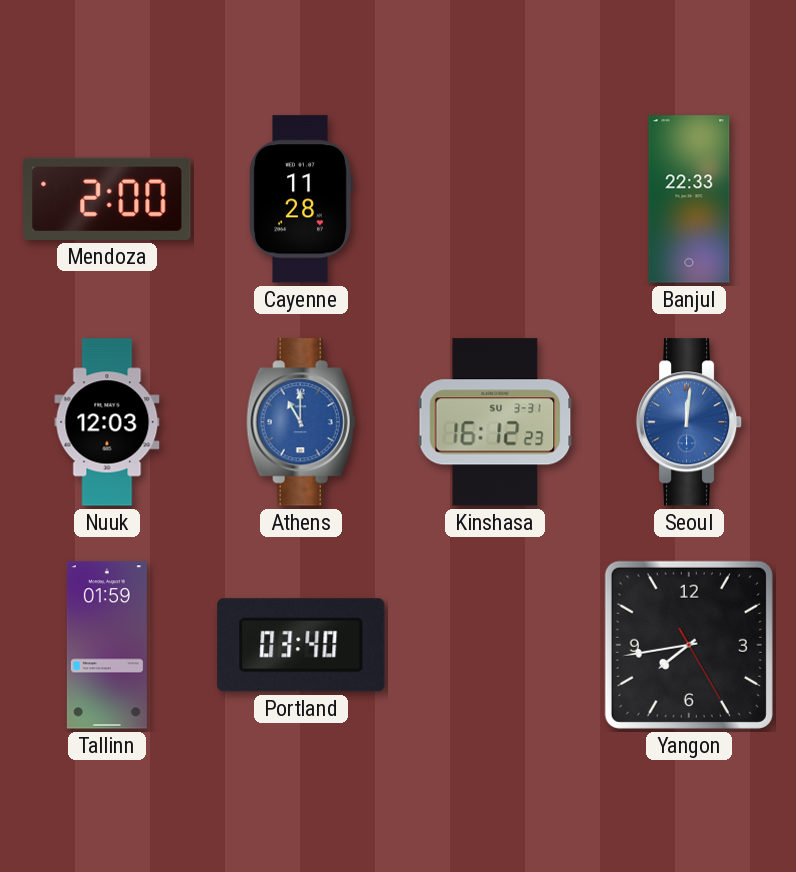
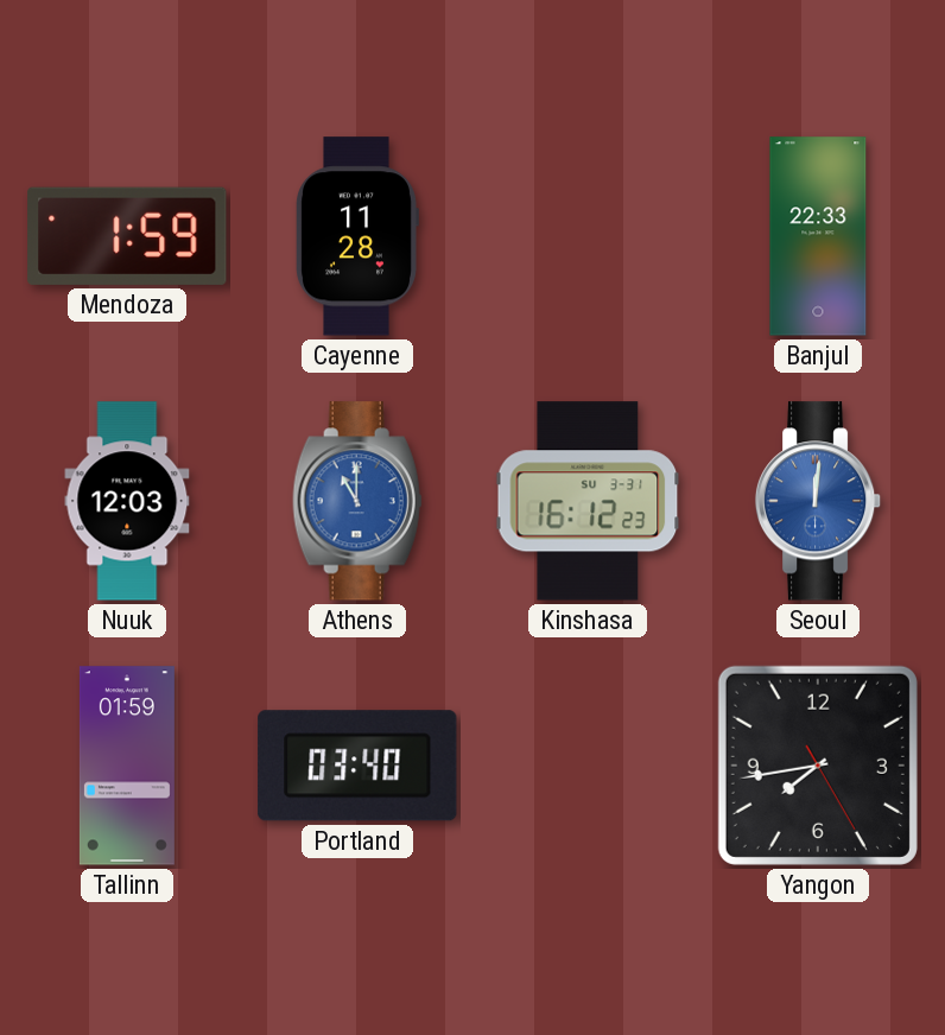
Mendoza: 2:00 -> 1:59
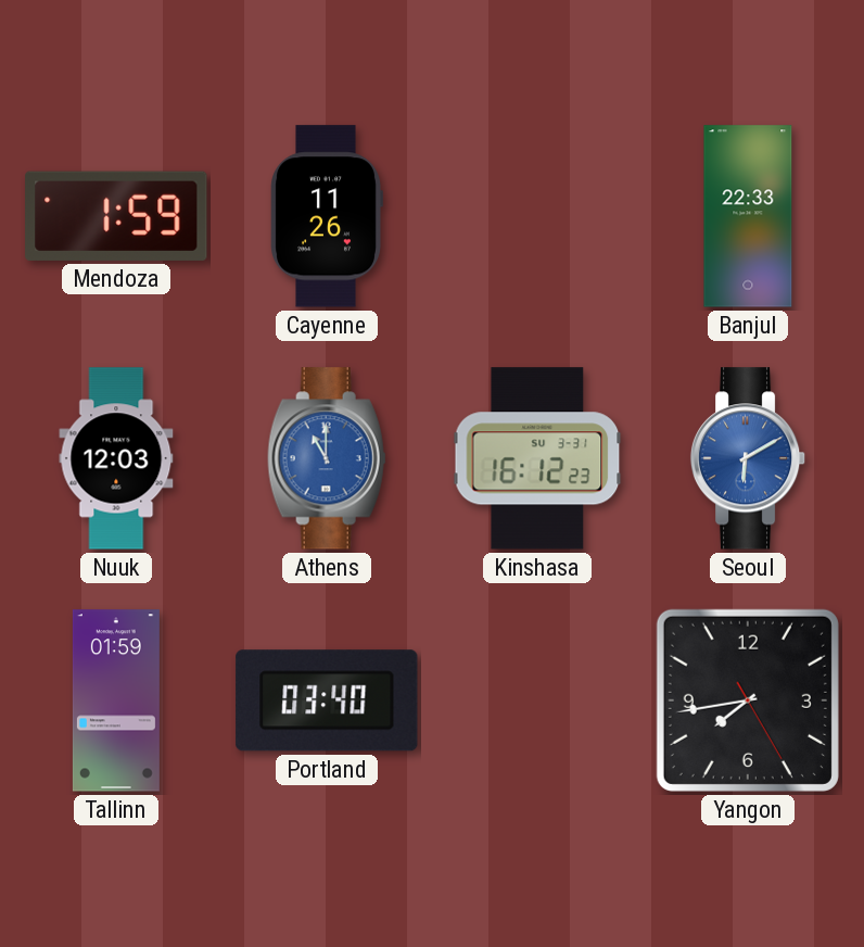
Cayenne: 11:28 -> 11:26
Seoul: 12:01 -> 6:10
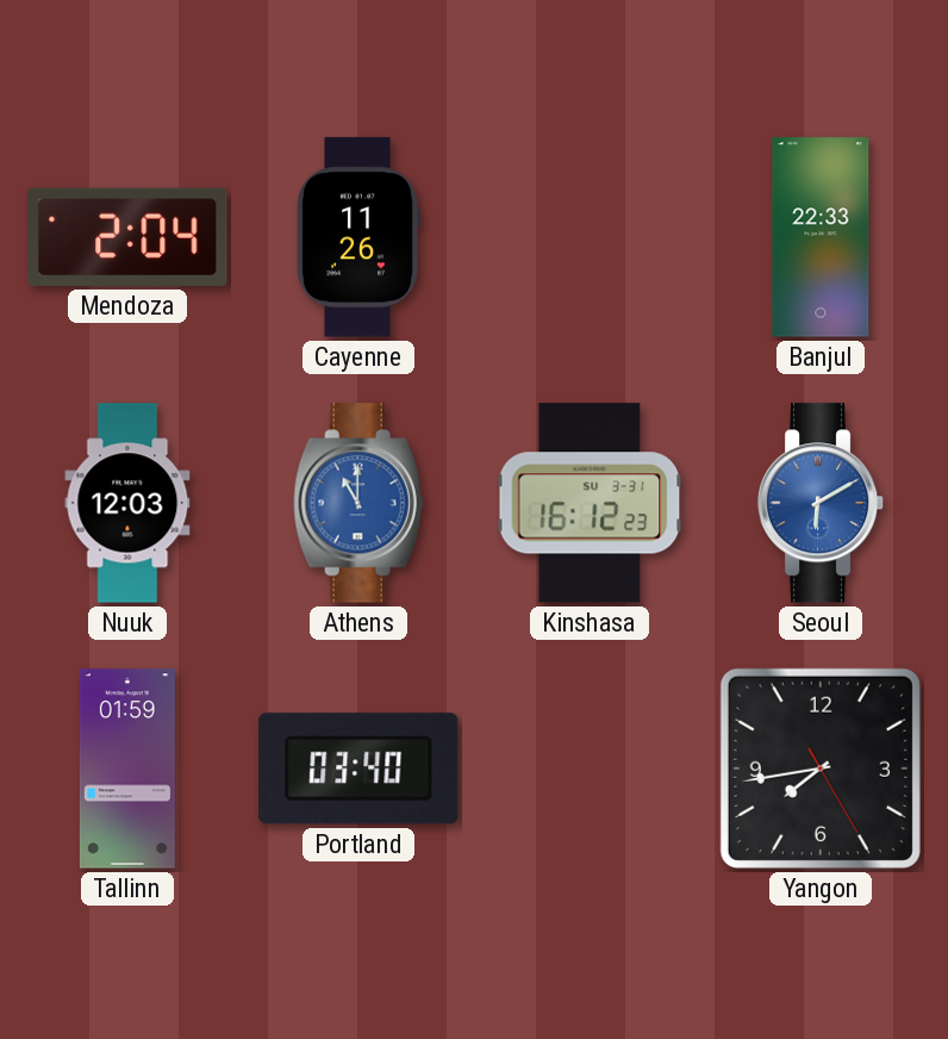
Mendoza: 1:59 -> 2:04
